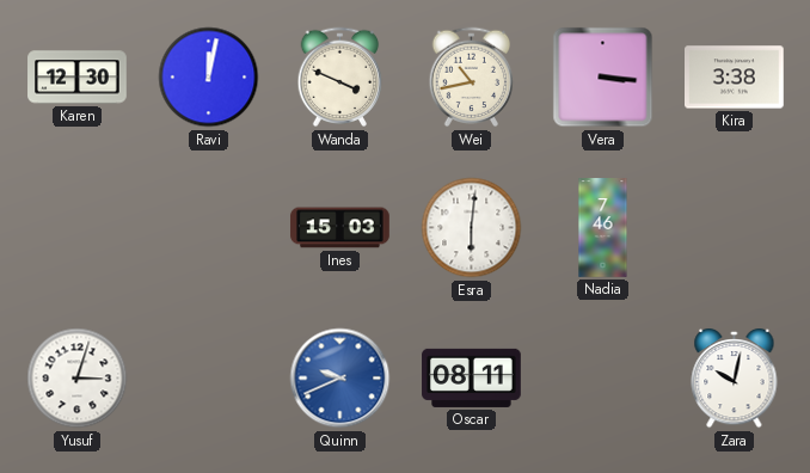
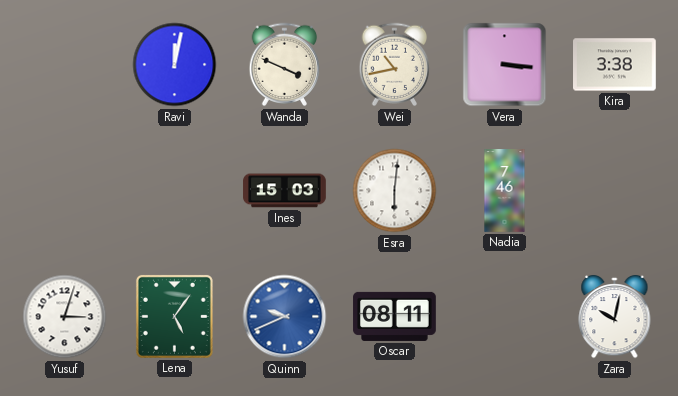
Karen: 12:30 -> none
Lena: none -> 5:06
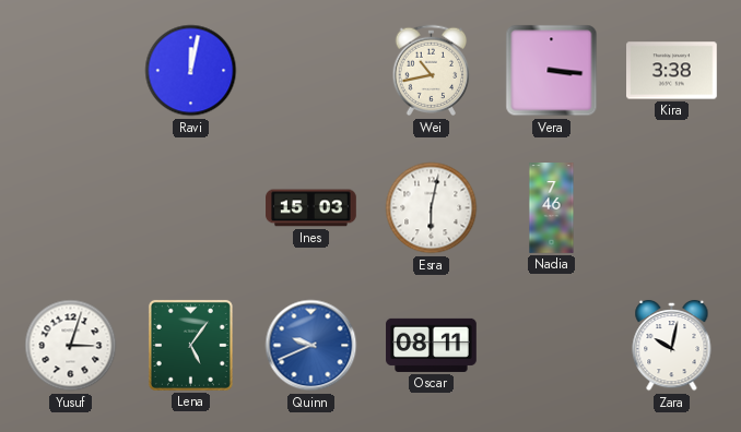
Wanda: 3:49 -> none
Esra: 6:01 -> 6:02
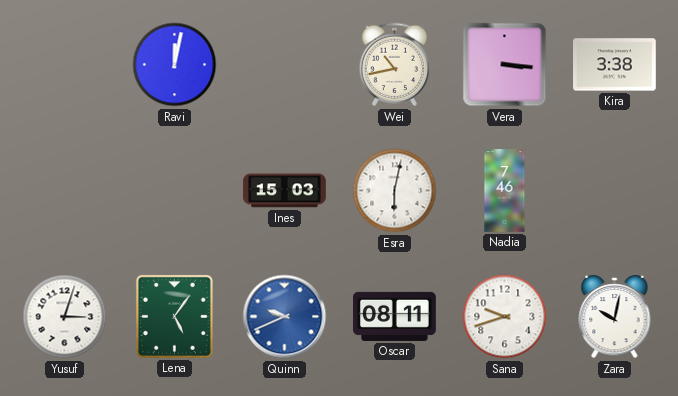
Sana: none -> 9:42
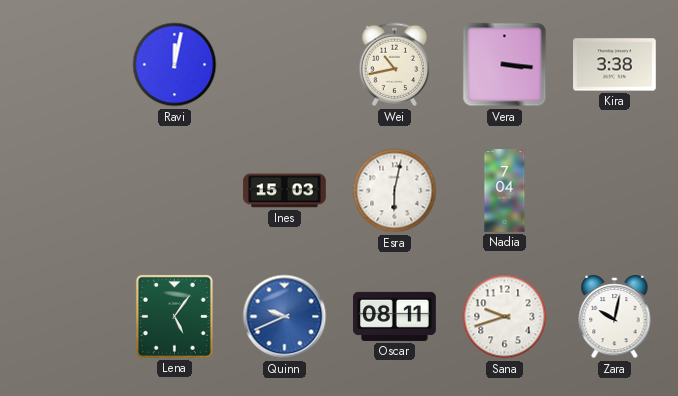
Nadia: 7:46 -> 7:04
Yusuf: 3:03 -> none
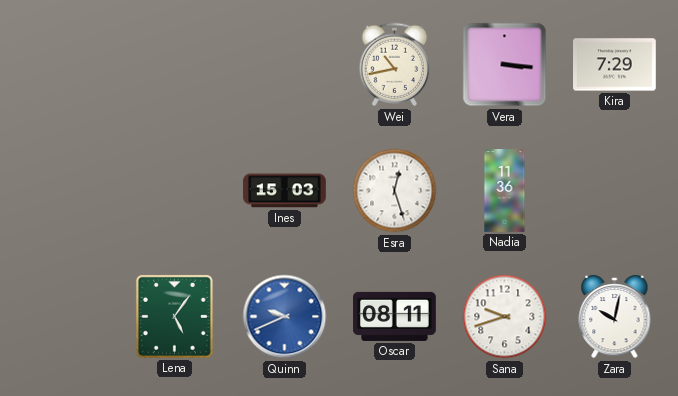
Ravi: 12:02 -> none
Kira: 3:38 -> 7:29
Esra: 6:02 -> 12:27
Nadia: 7:04 -> 11:36
